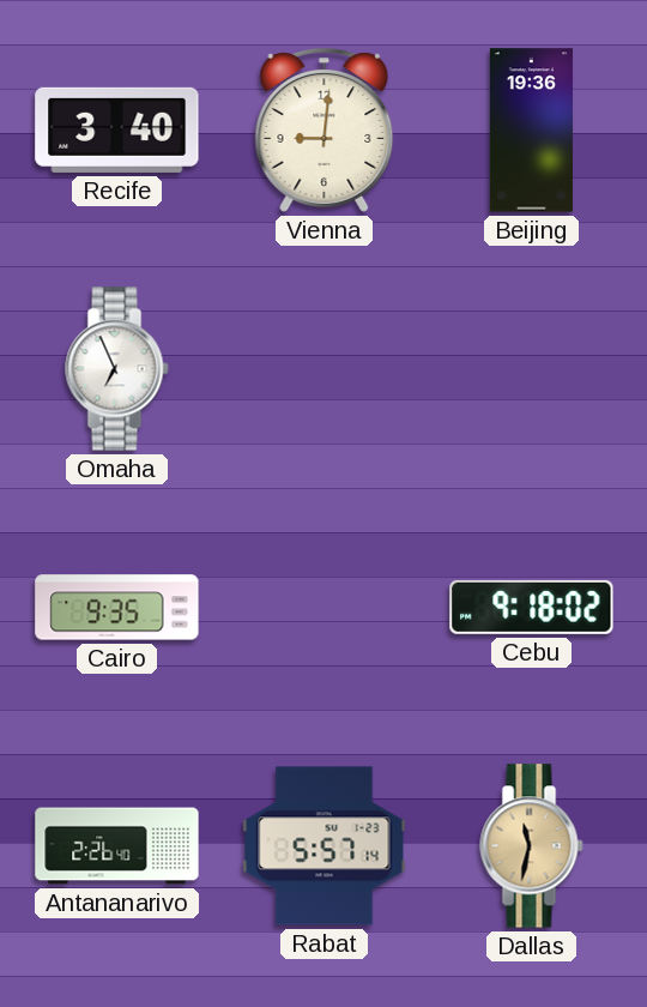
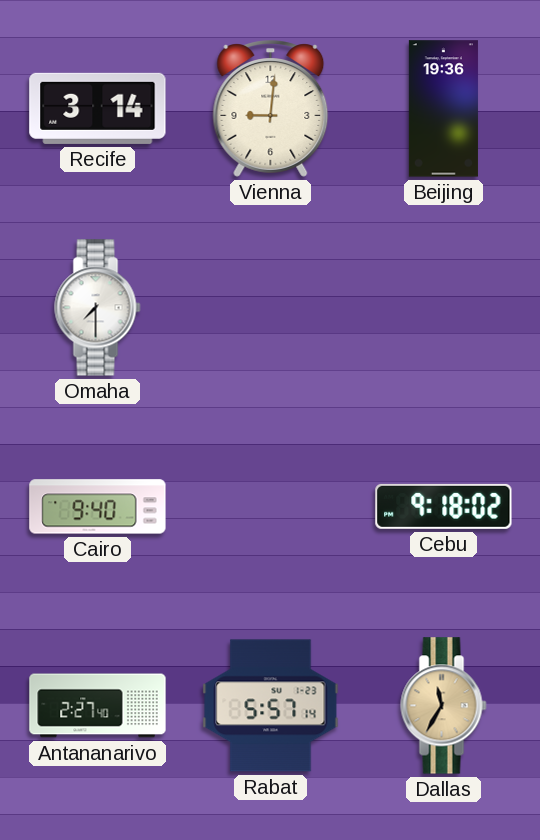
Recife: 3:40 -> 3:14
Omaha: 6:56 -> 7:30
Cairo: 9:35 -> 9:40
Antananarivo: 2:26 -> 2:27
Dallas: 11:32 -> 11:35
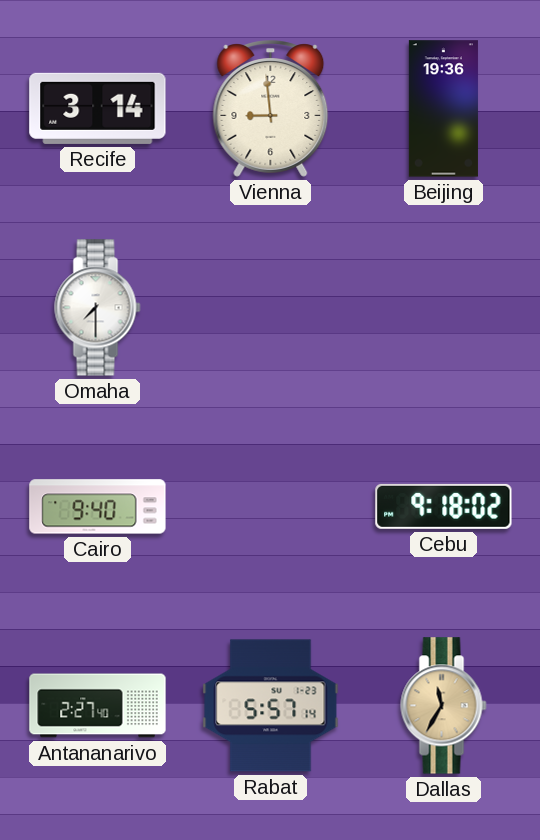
Vienna: 9:01 -> 8:59
